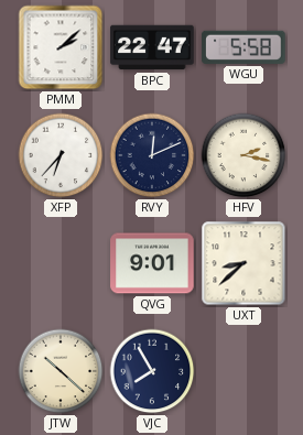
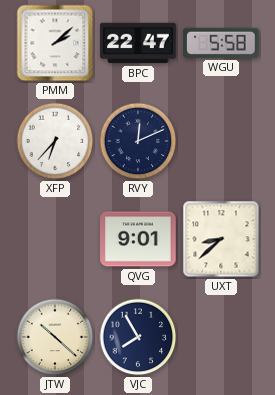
HFV: 2:17 -> none
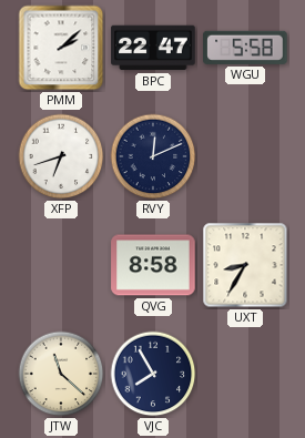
XFP: 6:37 -> 6:42
QVG: 9:01 -> 8:58
UXT: 8:38 -> 8:35
JTW: 10:22 -> 11:22
